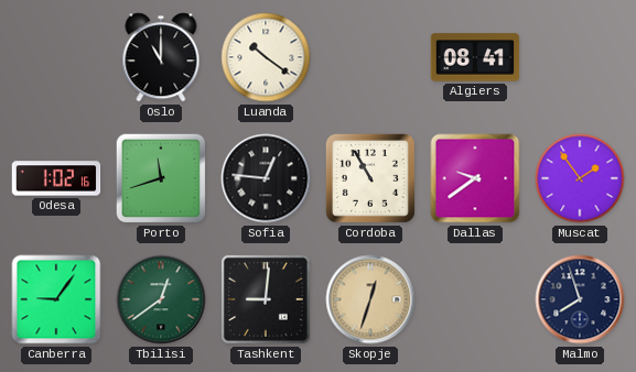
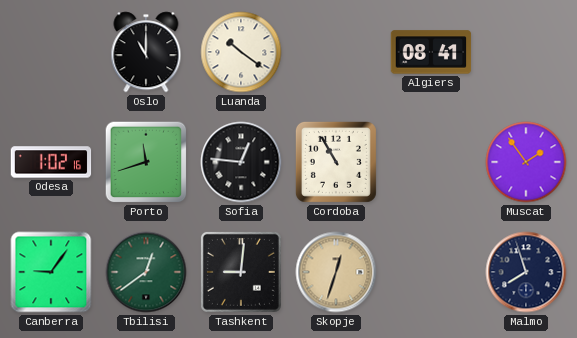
Dallas: 9:39 -> none
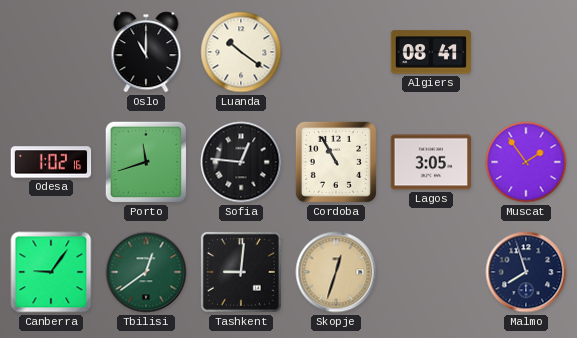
Lagos: none -> 3:05
